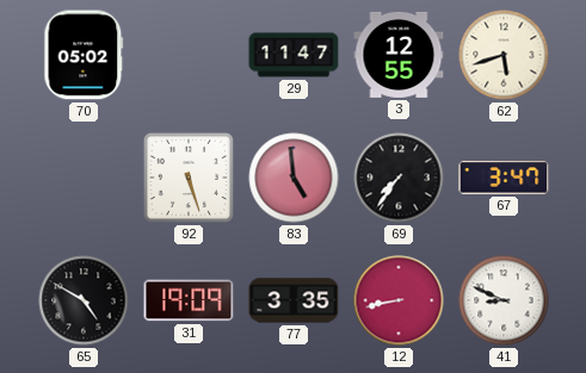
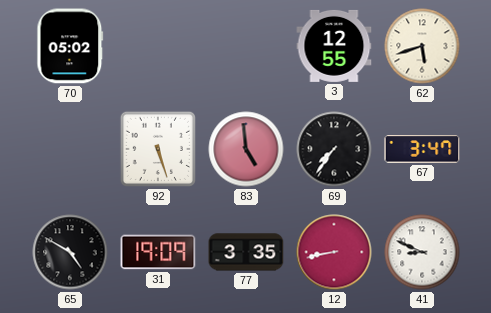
29: 11:47 -> none
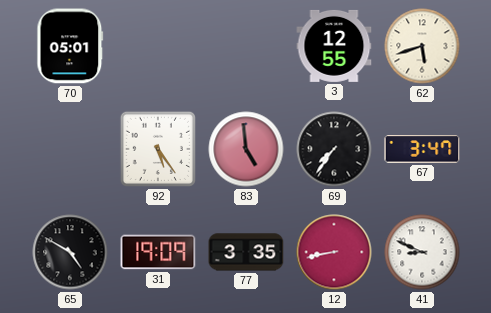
70: 05:02 -> 05:01
92: 5:27 -> 5:24
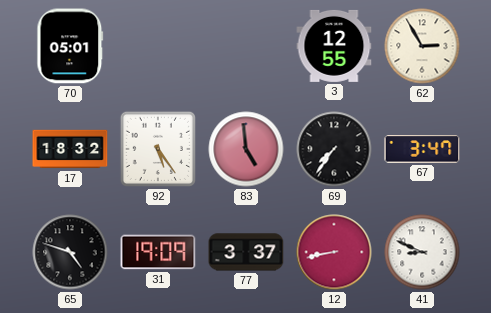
62: 5:42 -> 2:55
17: none -> 18:32
65: 4:50 -> 4:48
77: 3:35 -> 3:37
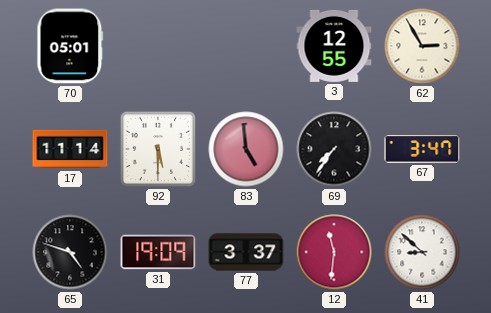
17: 18:32 -> 11:14
92: 5:24 -> 5:30
12: 8:43 -> 11:31
41: 8:49 -> 8:52
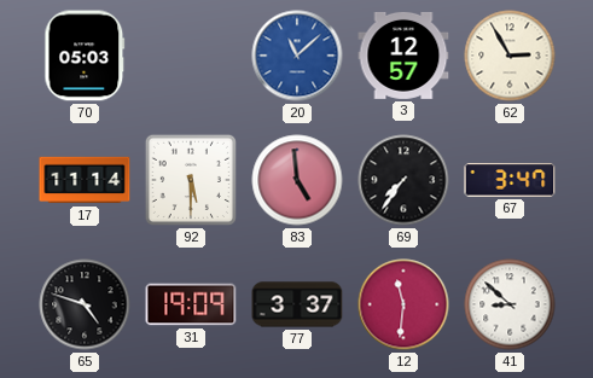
70: 05:01 -> 05:03
20: none -> 11:08
3: 12:55 -> 12:57
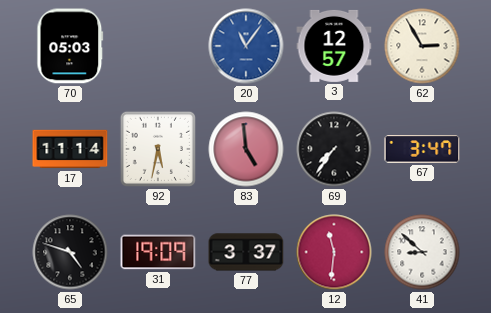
20: 11:08 -> 11:06
92: 5:30 -> 5:32
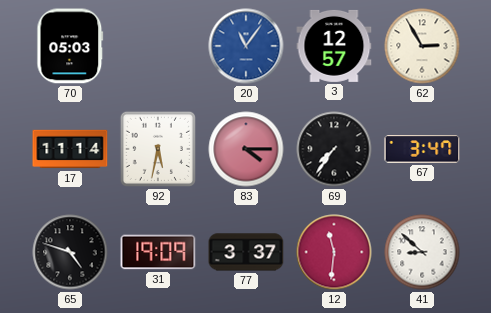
83: 4:59 -> 4:15
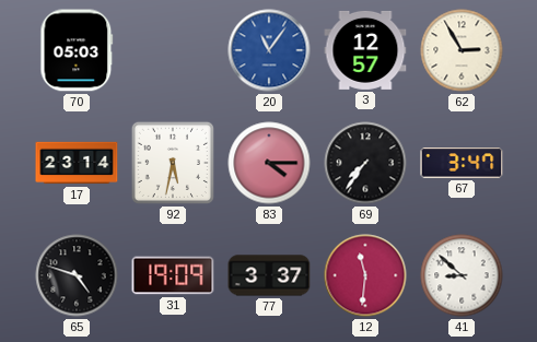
17: 11:14 -> 23:14
